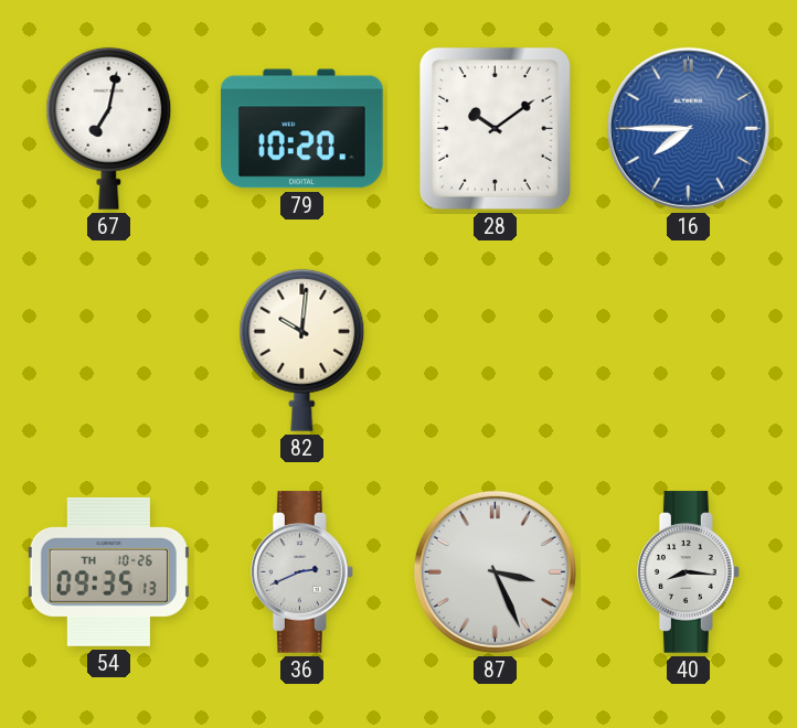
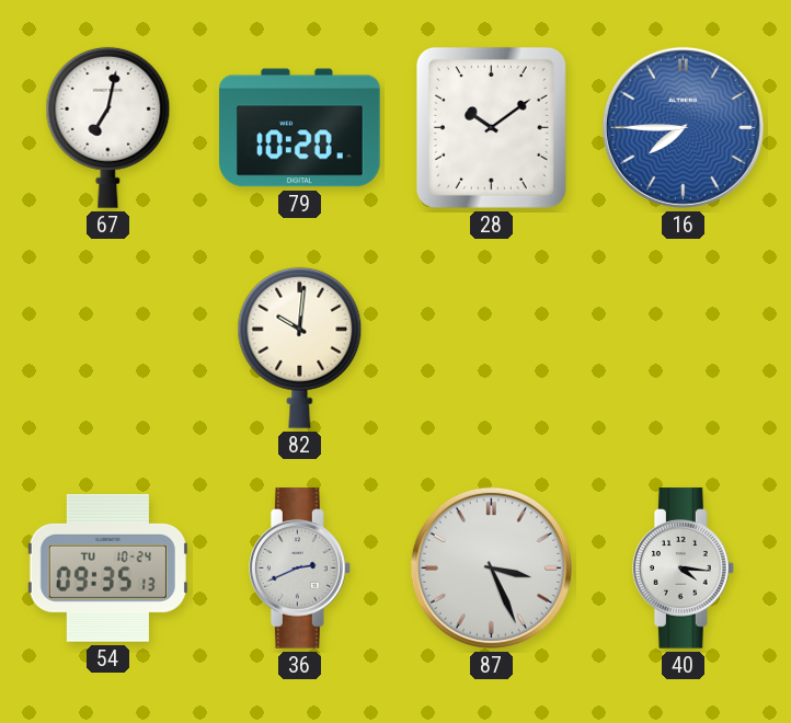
54 date: TH 10-26 -> TU 10-24
40: 8:16 -> 4:16
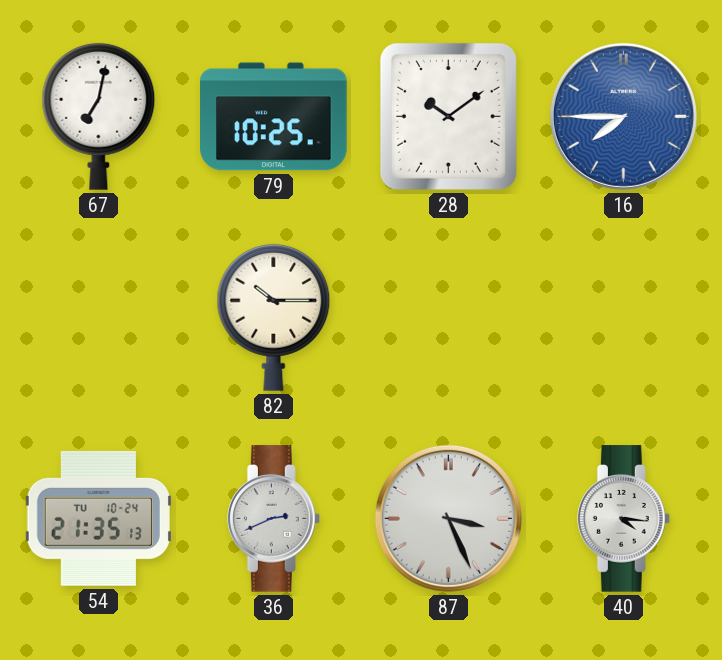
79: 10:20 -> 10:25
82: 10:01 -> 10:15
54: 09:35 -> 21:35
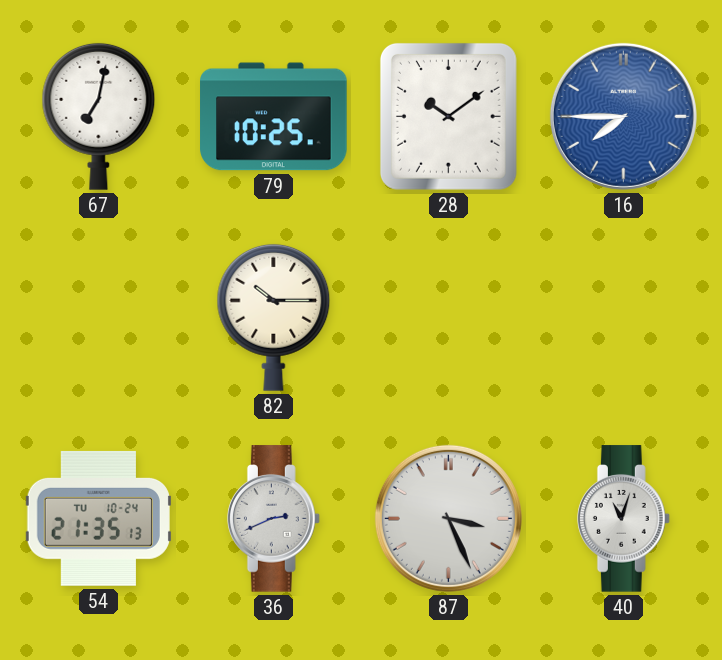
40: 4:16 -> 11:03
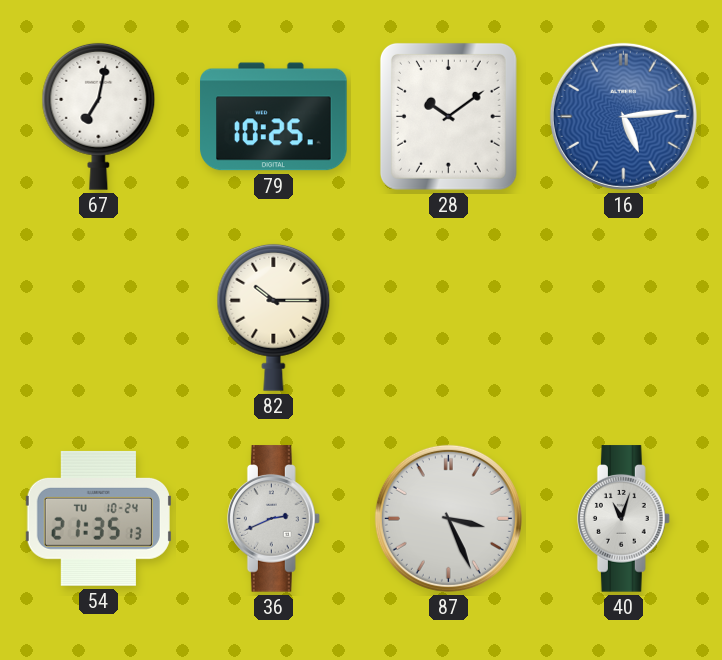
16: 7:45 -> 5:14
